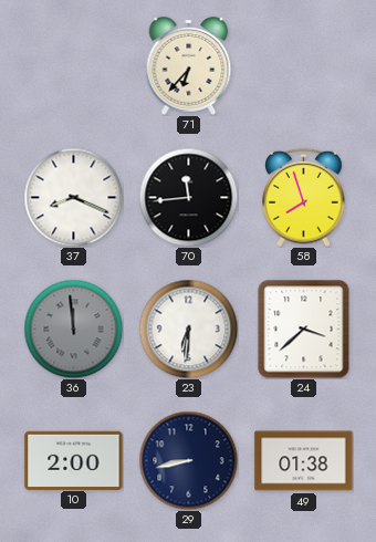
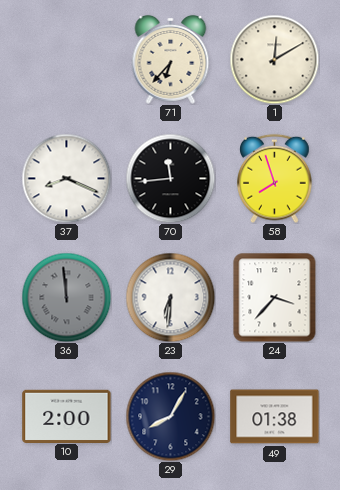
1: none -> 12:10
24: 3:38 -> 3:37
29: 8:43 -> 8:05
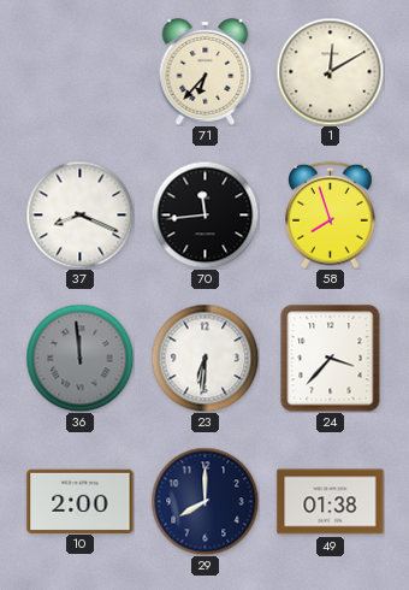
29: 8:05 -> 8:00
